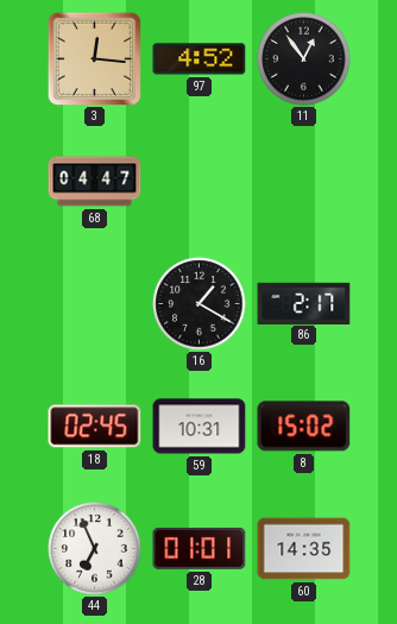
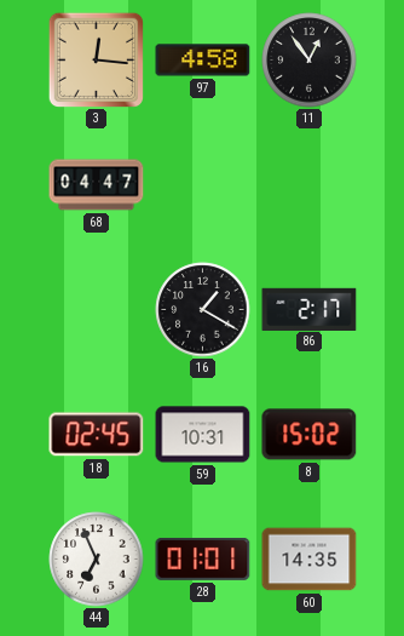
97: 4:52 -> 4:58
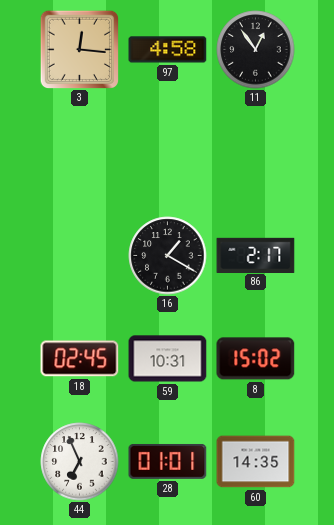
68: 04:47 -> none
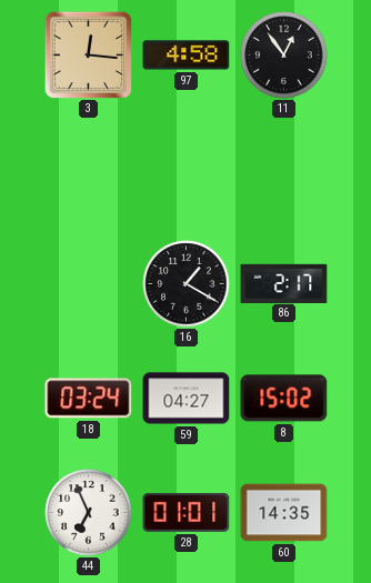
18: 02:45 -> 03:24
59: 10:31 -> 04:27
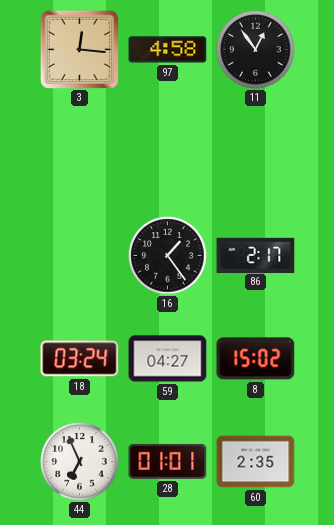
16: 1:20 -> 1:24
60: 14:35 -> 2:35
